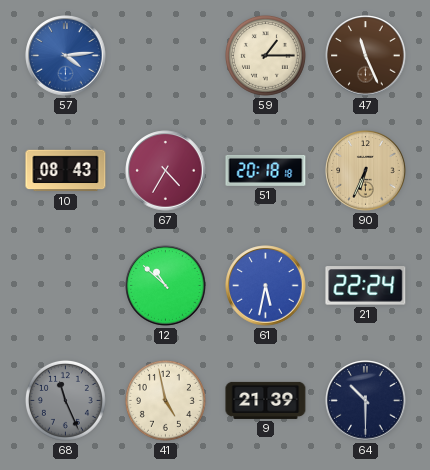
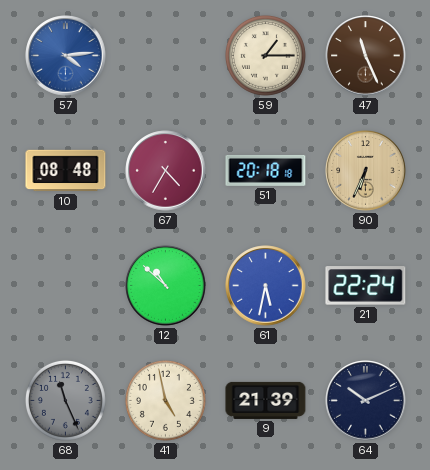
10: 08:43 -> 08:48
64: 10:30 -> 10:11
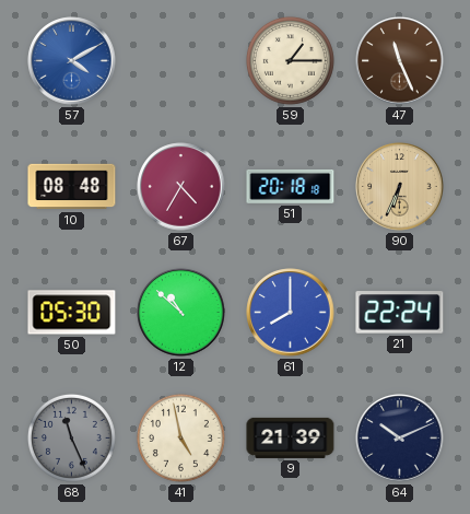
57: 4:14 -> 4:10
50: none -> 05:30
61: 5:32 -> 8:00
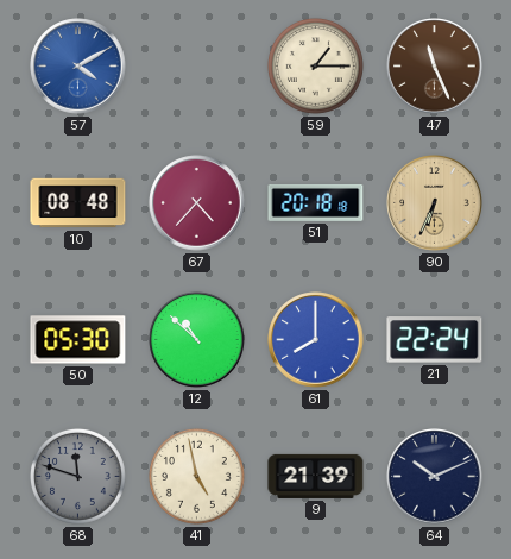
67: 4:35 -> 4:37
68: 11:26 -> 11:48
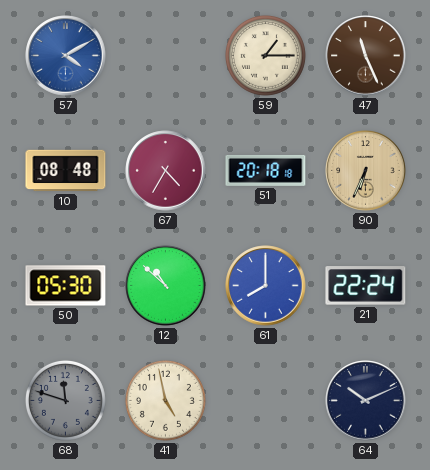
67: 4:37 -> 4:35
9: 21:39 -> none
